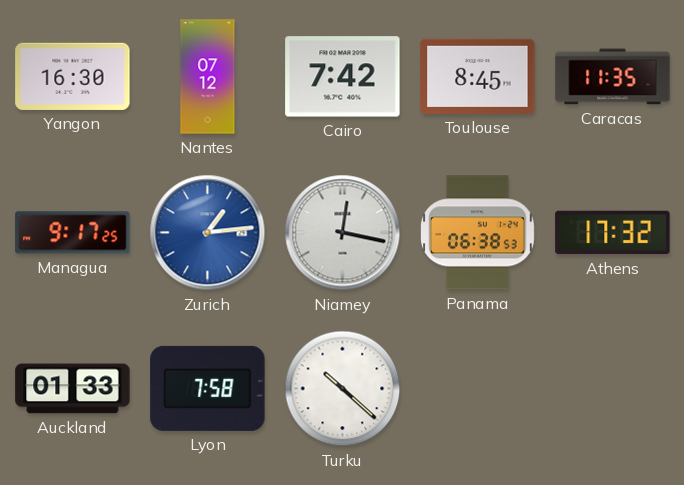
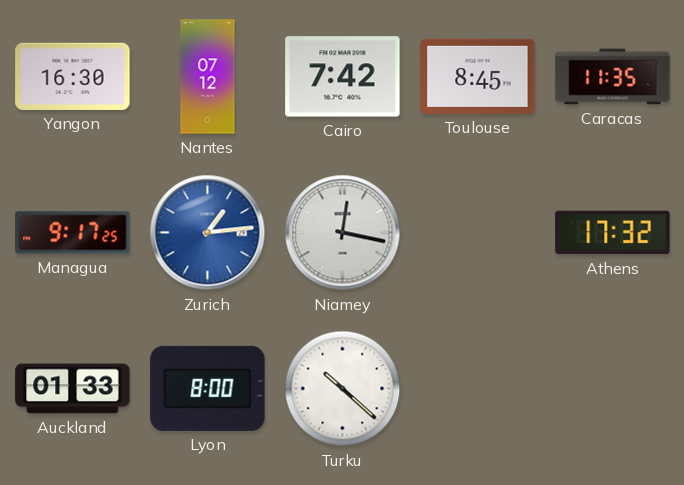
Panama: 06:38 -> none
Lyon: 7:58 -> 8:00
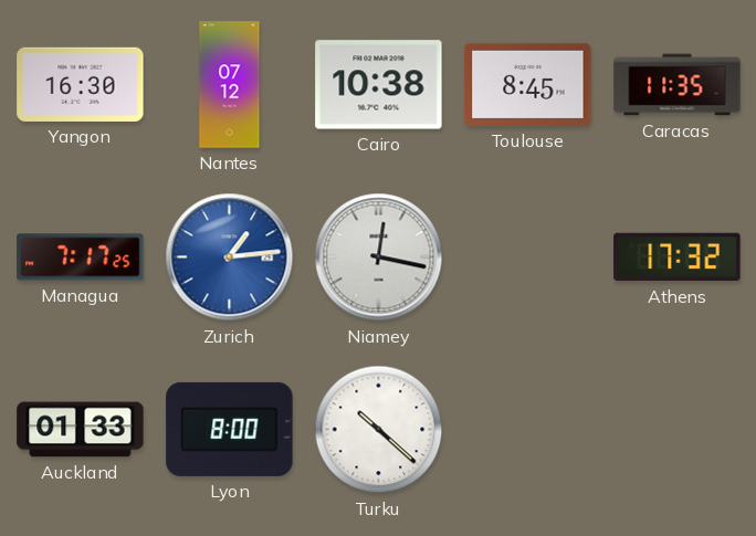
Cairo: 7:42 -> 10:38
Managua: 9:17 -> 7:17
